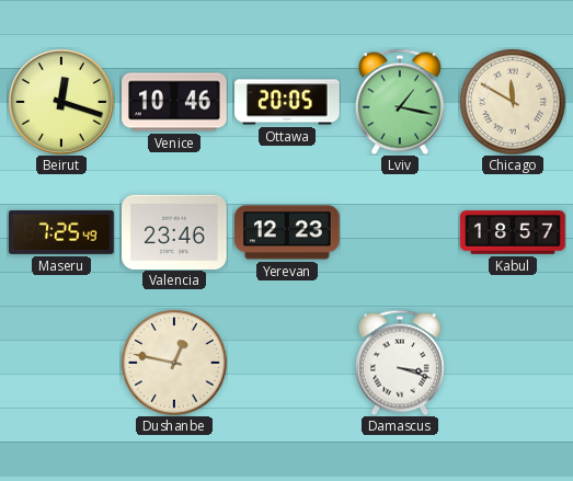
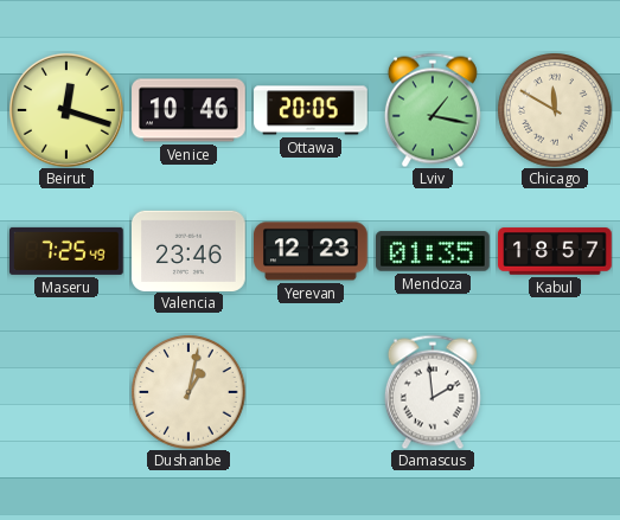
Mendoza: none -> 01:35
Dushanbe: 12:47 -> 1:02
Damascus: 3:18 -> 1:59
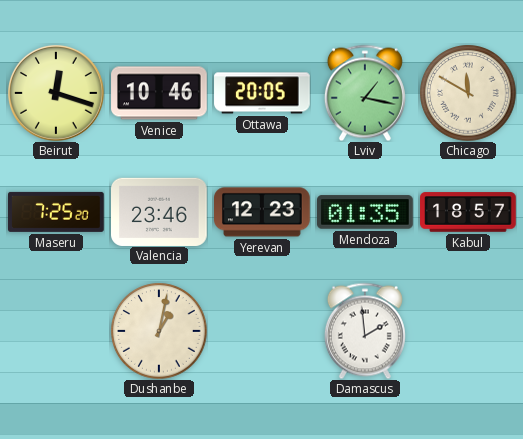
Maseru: 7:25:49 -> 7:25:20
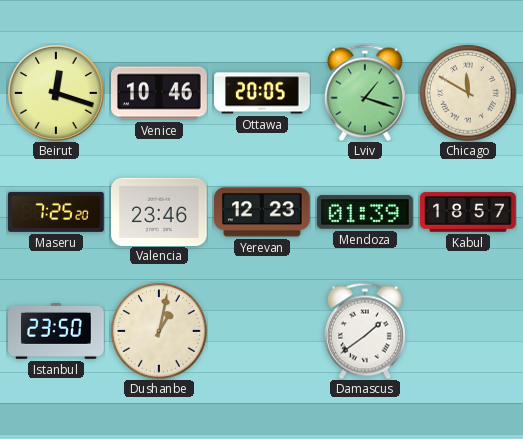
Lviv: 1:17 -> 1:18
Mendoza: 01:35 -> 01:39
Istanbul: none -> 23:50
Damascus: 1:59 -> 1:39
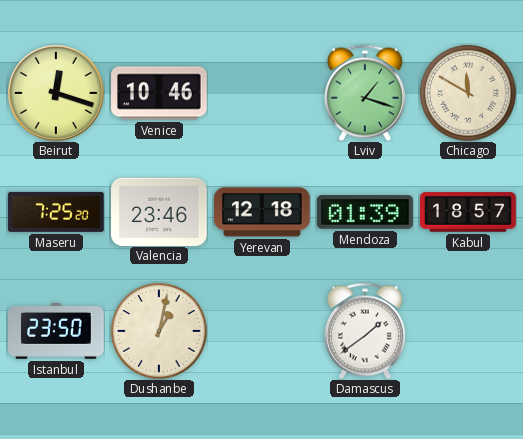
Ottawa: 20:05 -> none
Yerevan: 12:23 -> 12:18
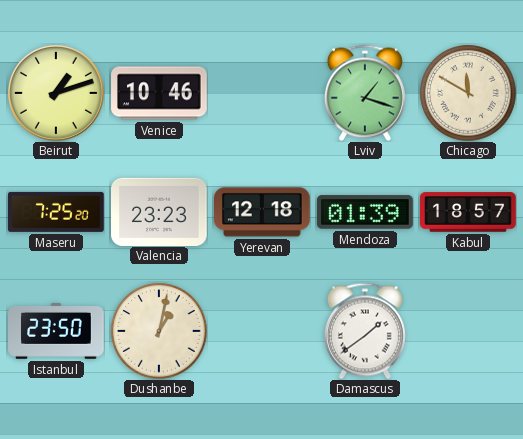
Beirut: 12:18 -> 1:12
Valencia: 23:46 -> 23:23
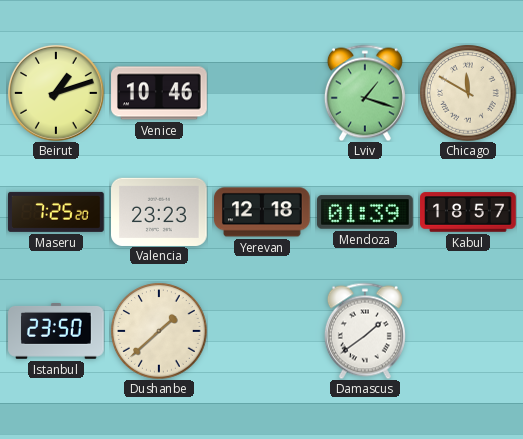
Dushanbe: 1:02 -> 1:38
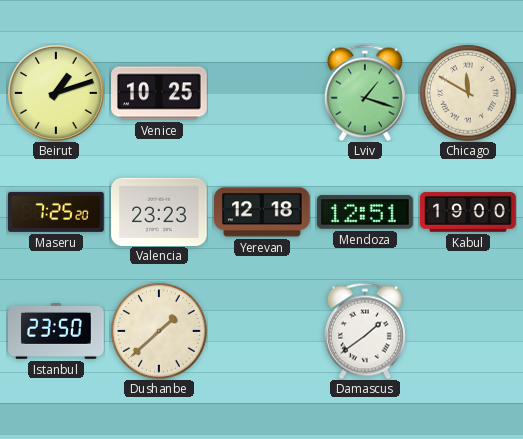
Venice: 10:46 -> 10:25
Mendoza: 01:39 -> 12:51
Kabul: 18:57 -> 19:00
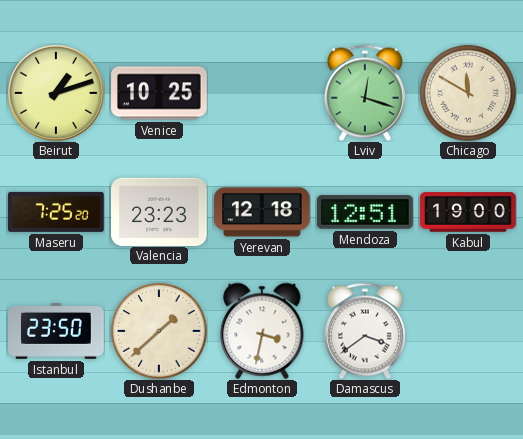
Lviv: 1:18 -> 12:18
Edmonton: none -> 3:32
Damascus: 1:39 -> 3:39
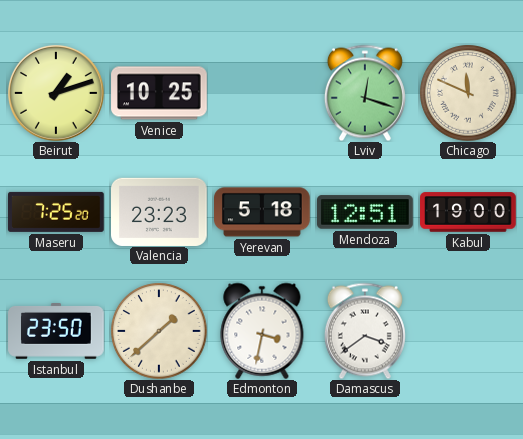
Chicago: 11:50 -> 11:49
Yerevan: 12:18 -> 5:18
